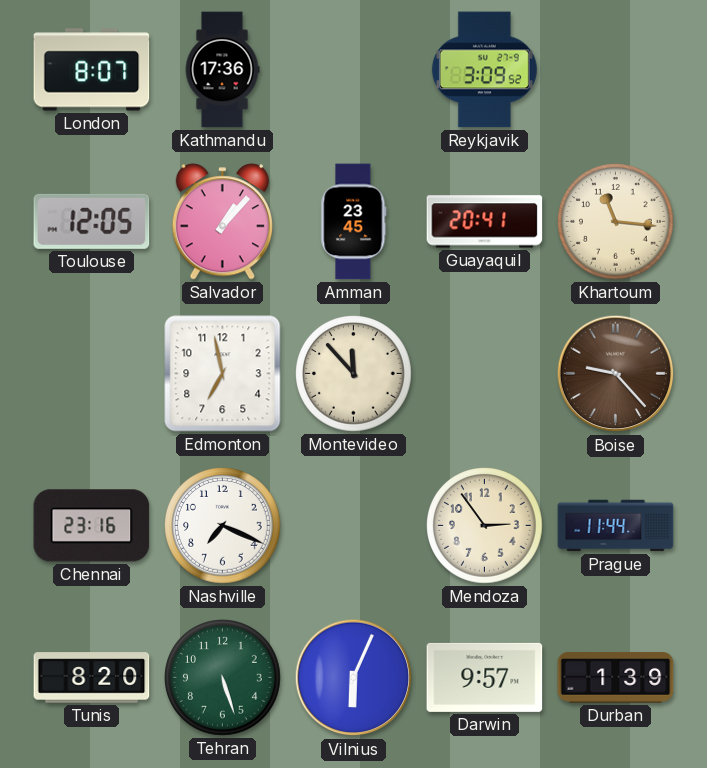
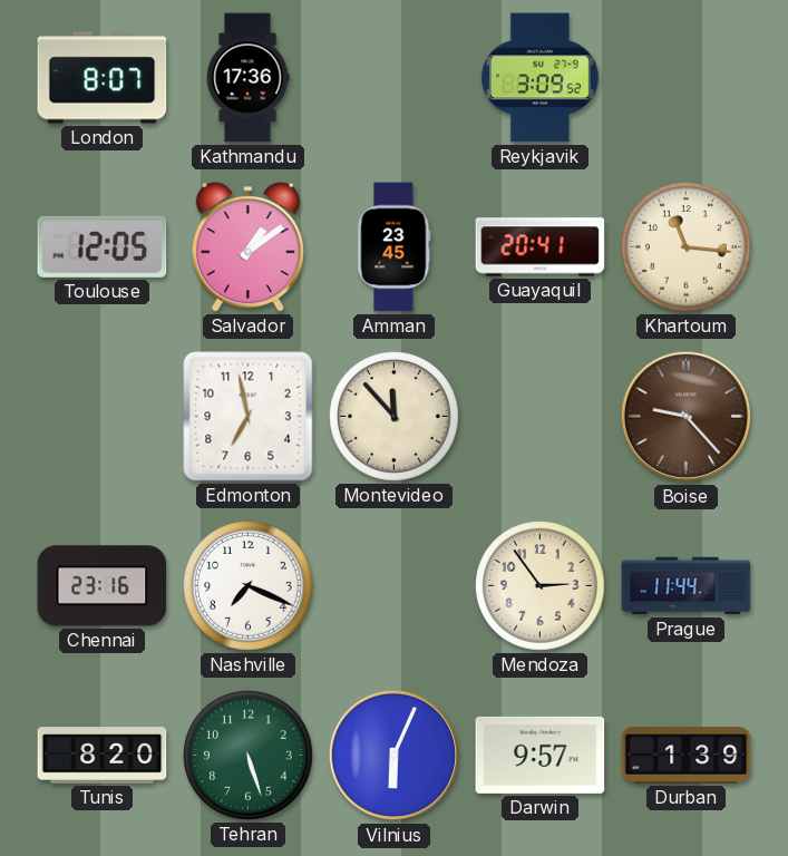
Salvador: 1:07 -> 1:09
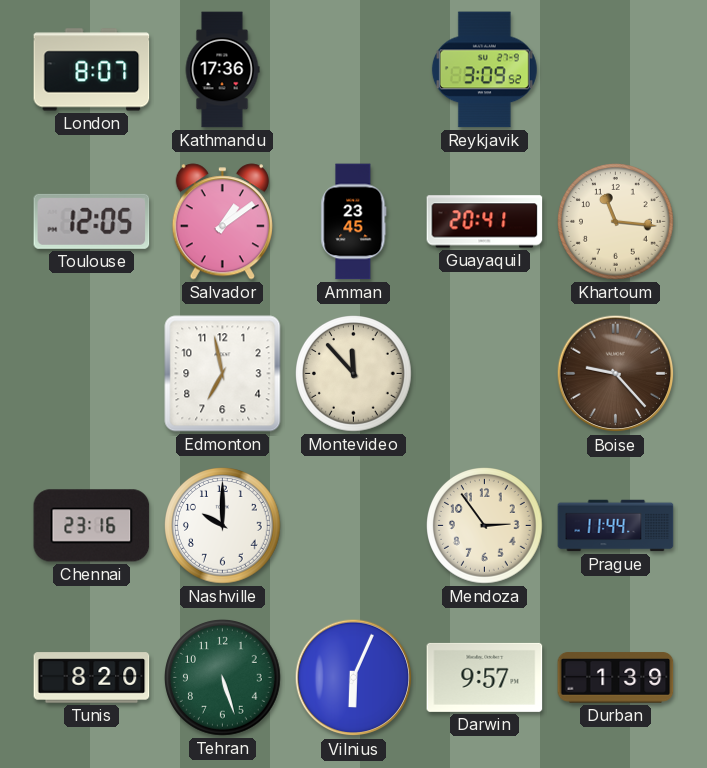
Nashville: 7:19 -> 10:00
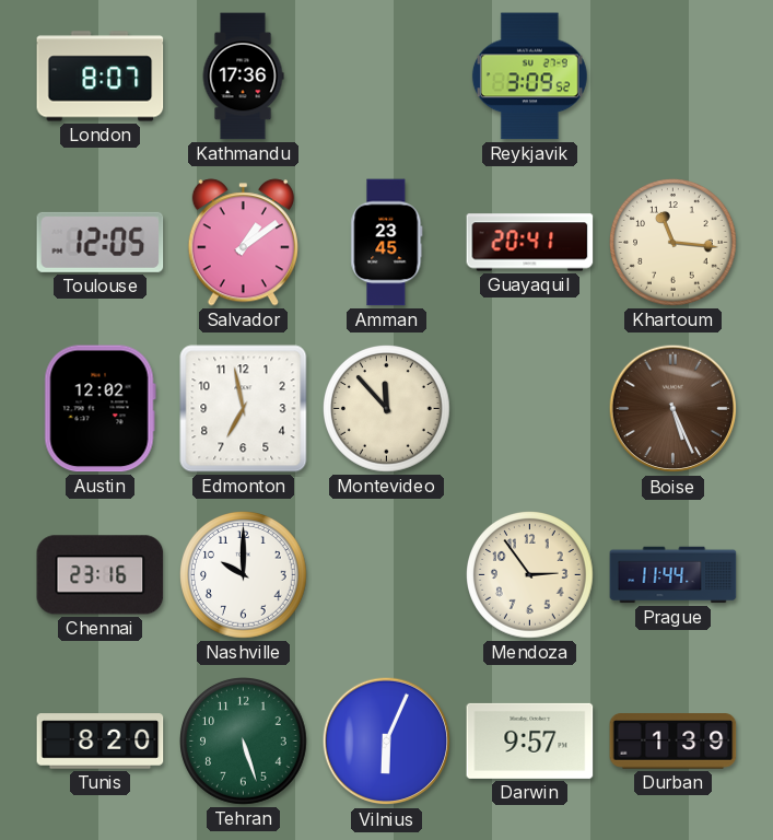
Austin: none -> 12:02
Boise: 9:23 -> 5:26
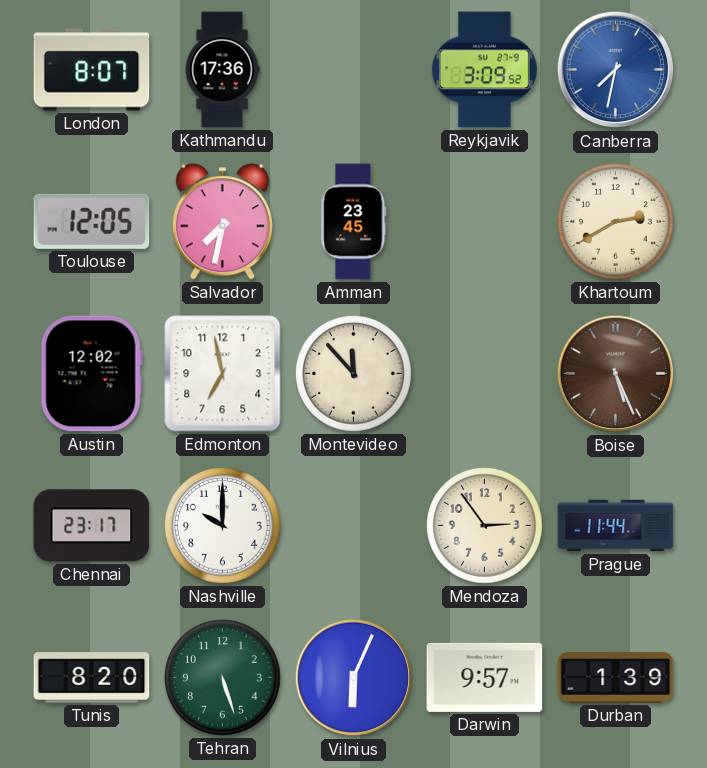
Canberra: none -> 7:32
Salvador: 1:09 -> 7:32
Guayaquil: 20:41 -> none
Khartoum: 11:16 -> 2:40
Chennai: 23:16 -> 23:17
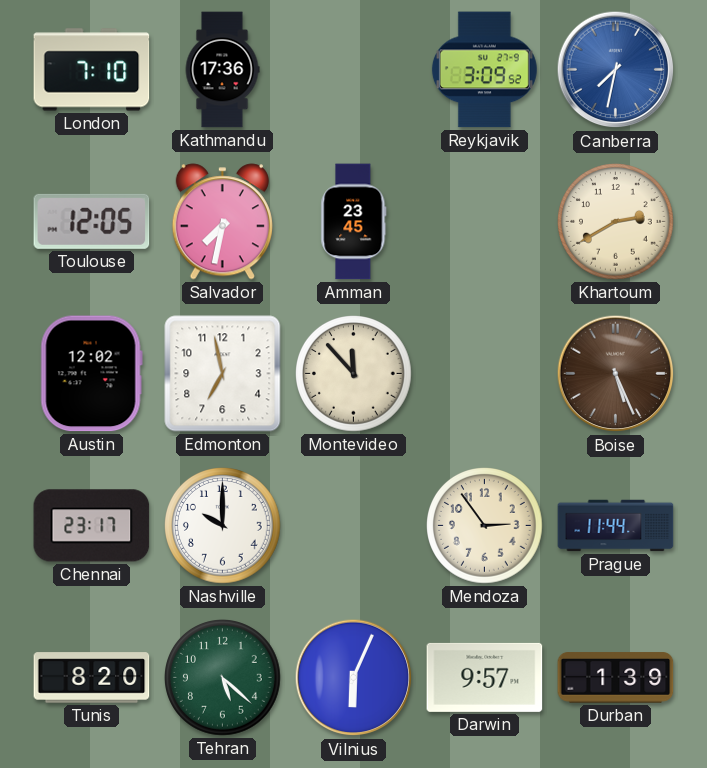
London: 8:07 -> 7:10
Tehran: 5:27 -> 5:22
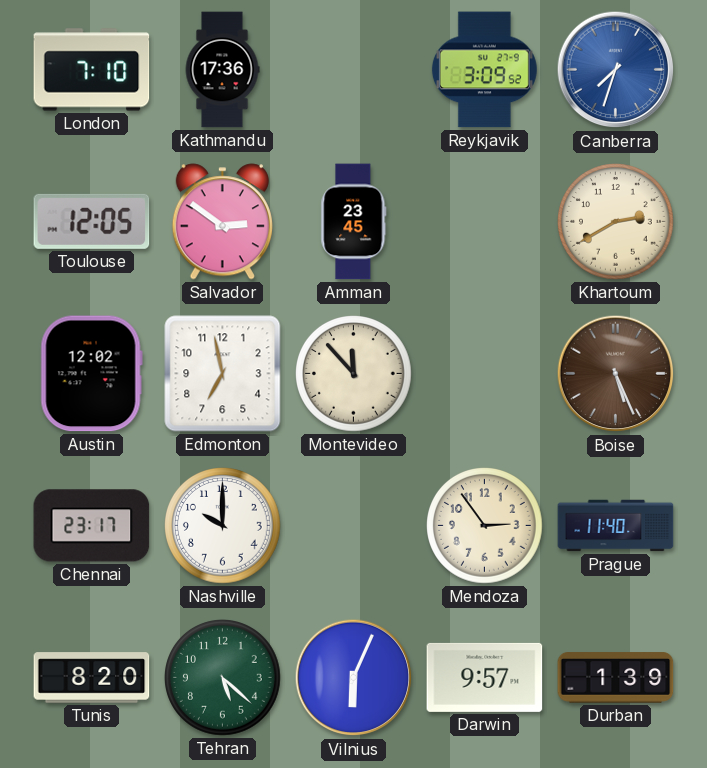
Canberra: 7:32 -> 7:33
Salvador: 7:32 -> 2:51
Prague: 11:44 -> 11:40
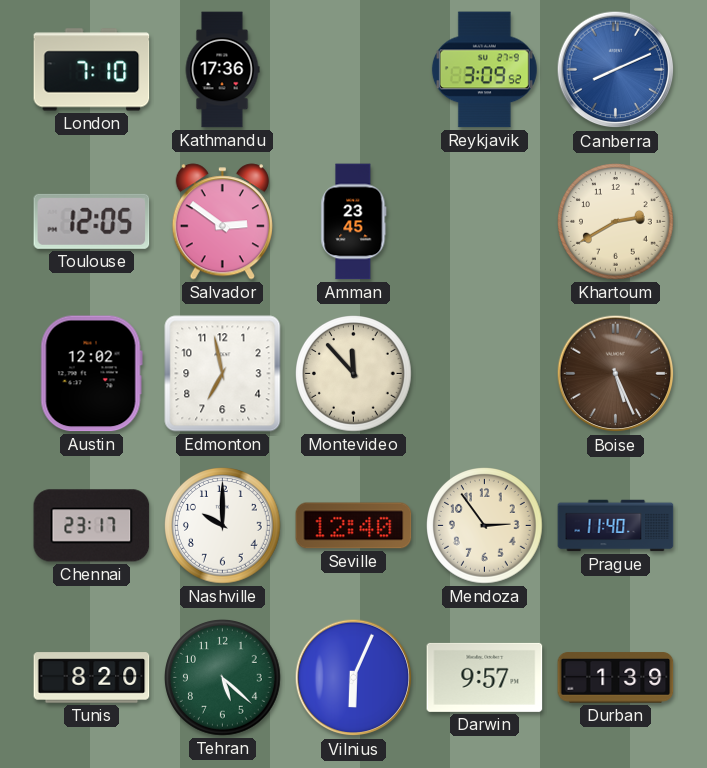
Canberra: 7:33 -> 8:11
Seville: none -> 12:40
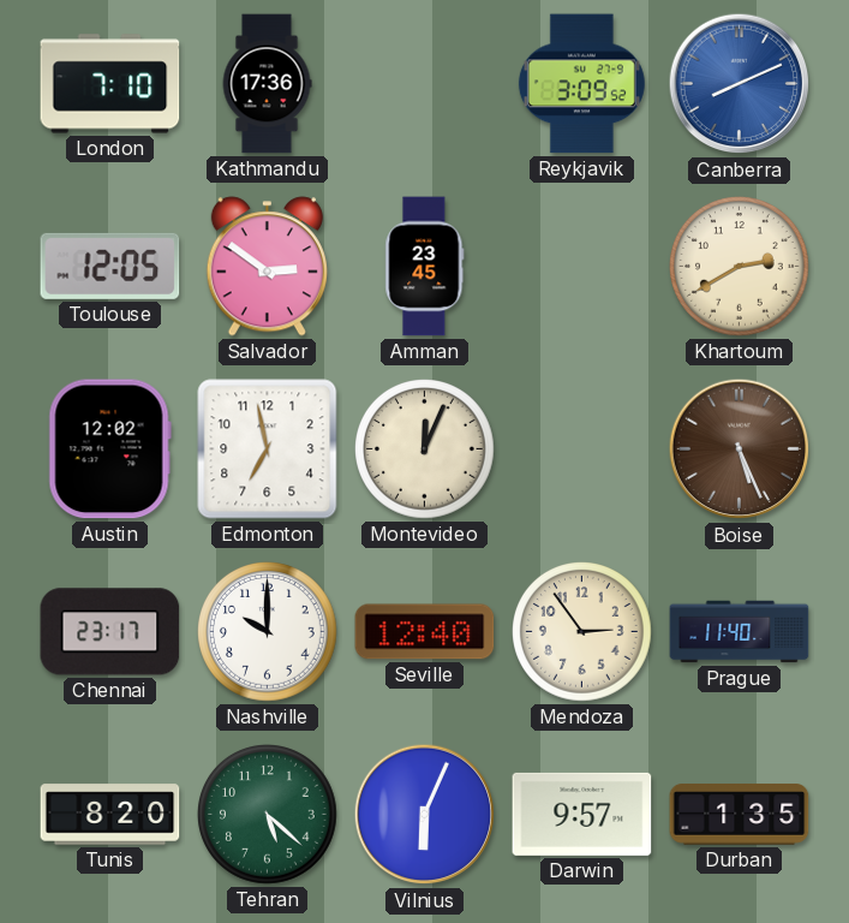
Montevideo: 11:53 -> 12:04
Durban: 1:39 -> 1:35
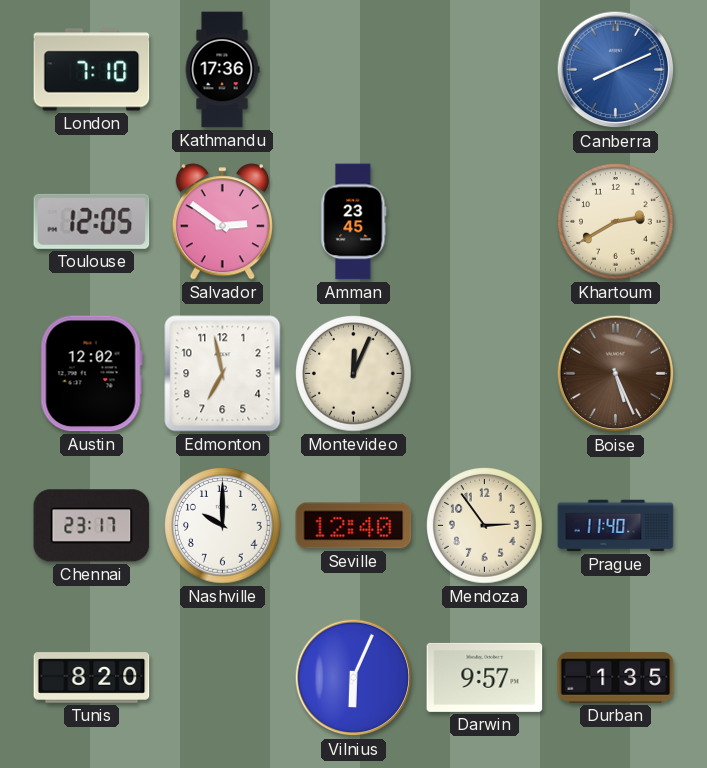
Reykjavik: 3:09 -> none
Tehran: 5:22 -> none
